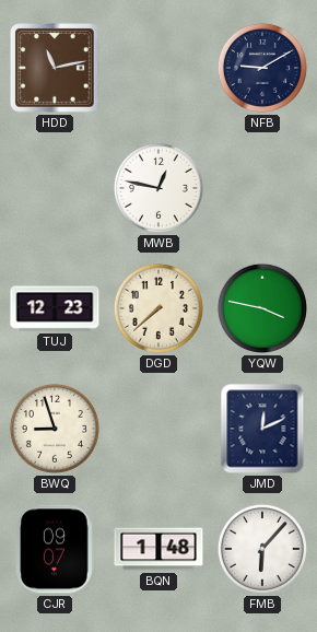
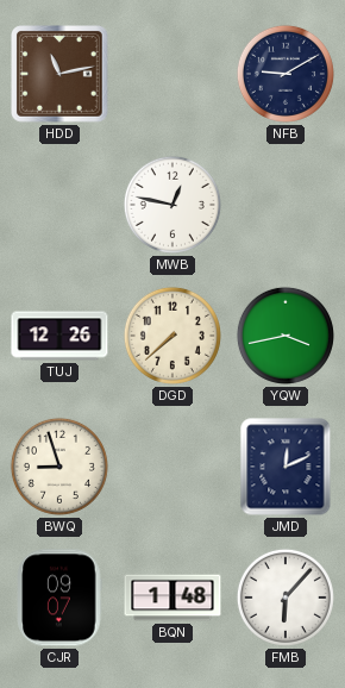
TUJ: 12:23 -> 12:26
YQW: 3:47 -> 3:43
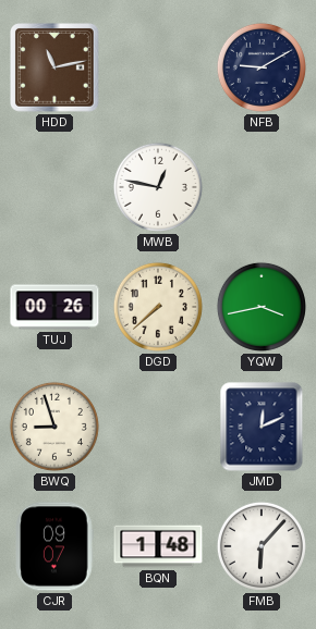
TUJ: 12:26 -> 00:26
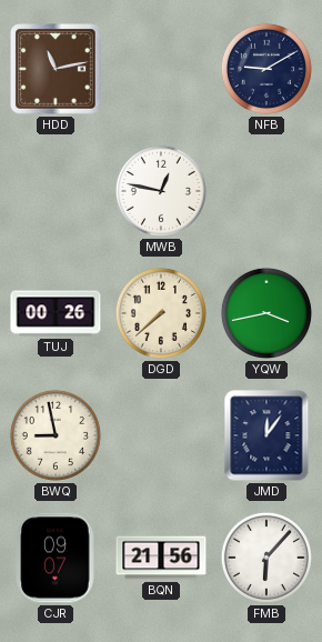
BWQ: 8:57 -> 8:58
JMD: 12:11 -> 12:06
BQN: 1:48 -> 21:56
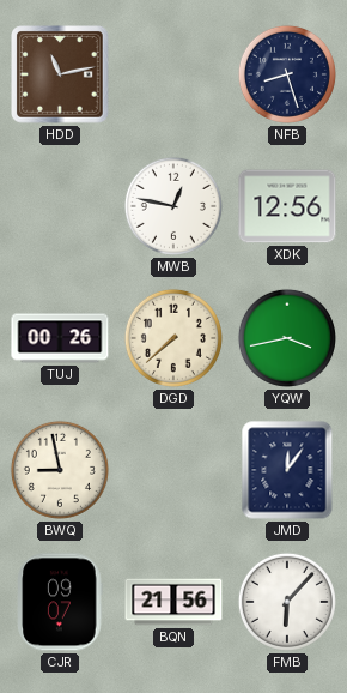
NFB: 9:10 -> 8:27
XDK: none -> 12:56
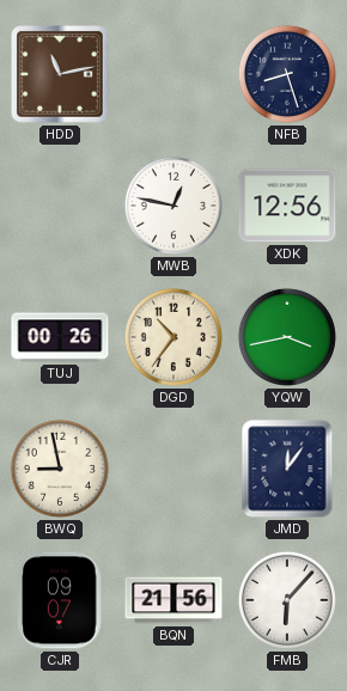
DGD: 7:38 -> 10:36
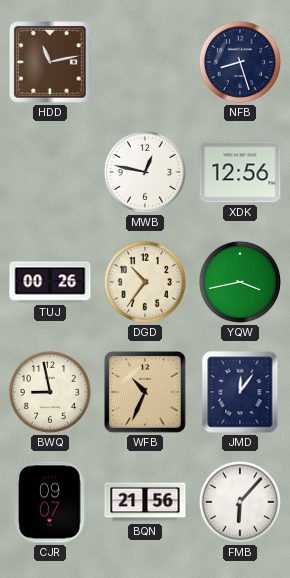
WFB: none -> 10:34
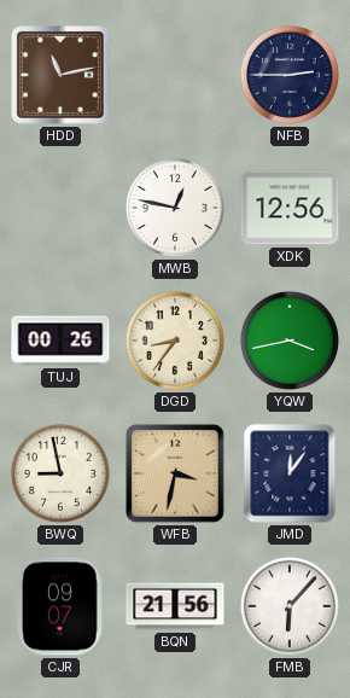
NFB: 8:27 -> 2:45
DGD: 10:36 -> 8:36
WFB: 10:34 -> 3:32
